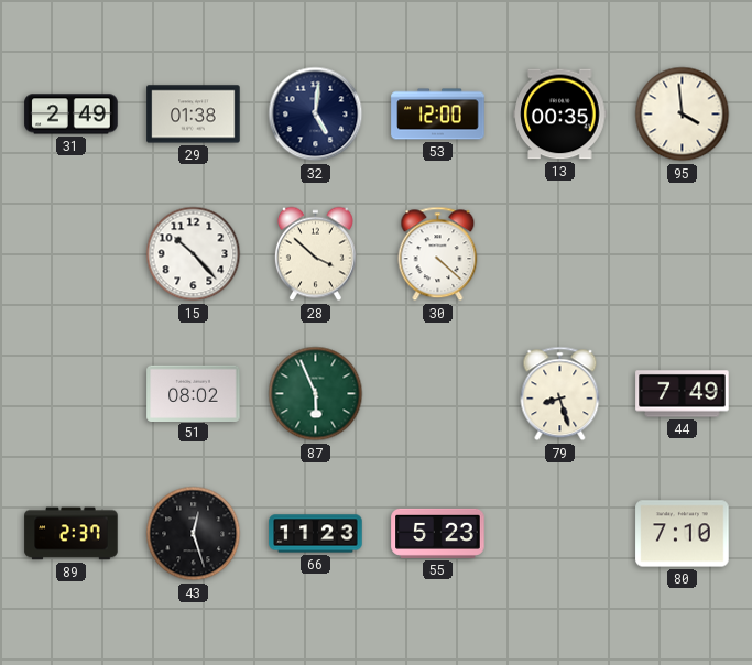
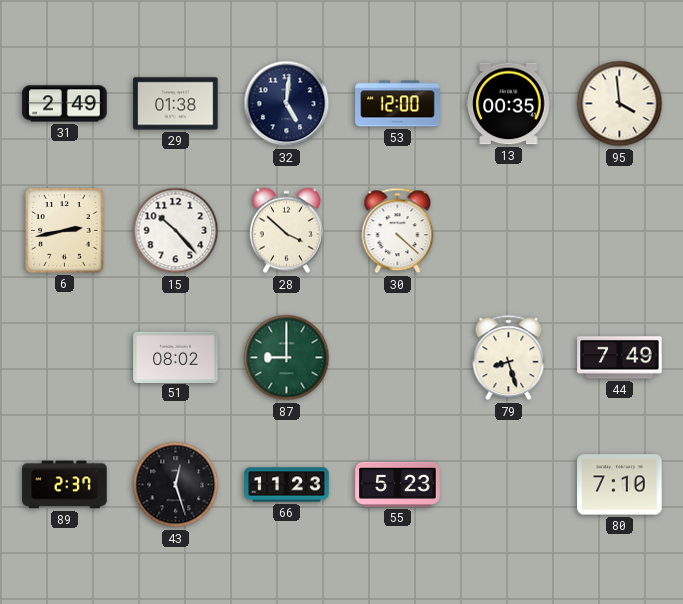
6: none -> 2:43
87: 5:56 -> 9:00
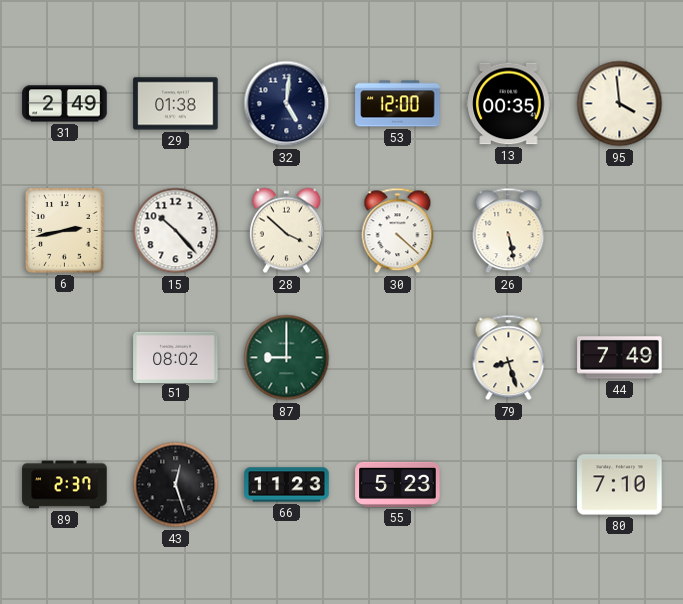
26: none -> 5:28
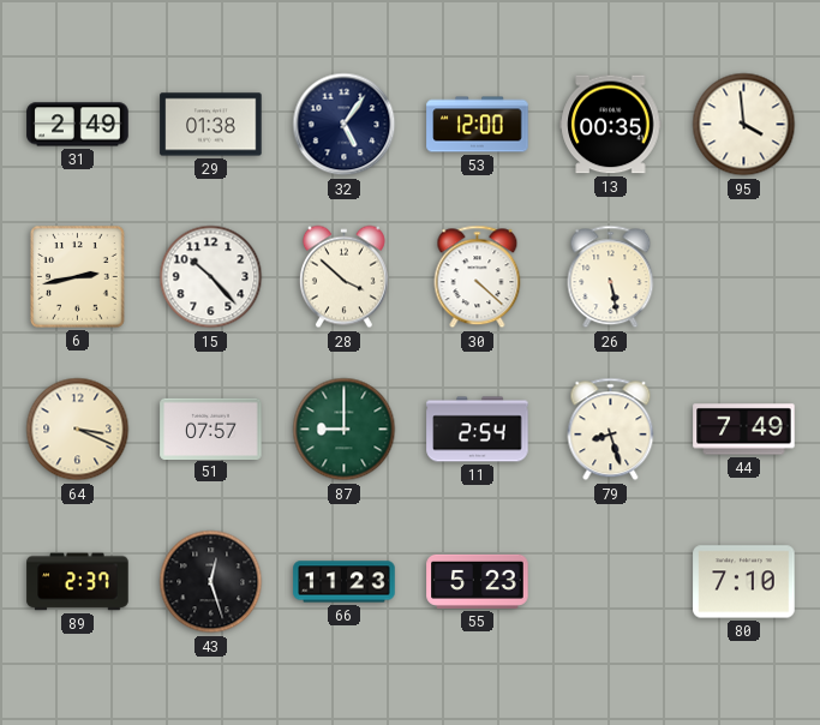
32: 5:01 -> 5:06
64: none -> 3:19
51: 08:02 -> 07:57
11: none -> 2:54
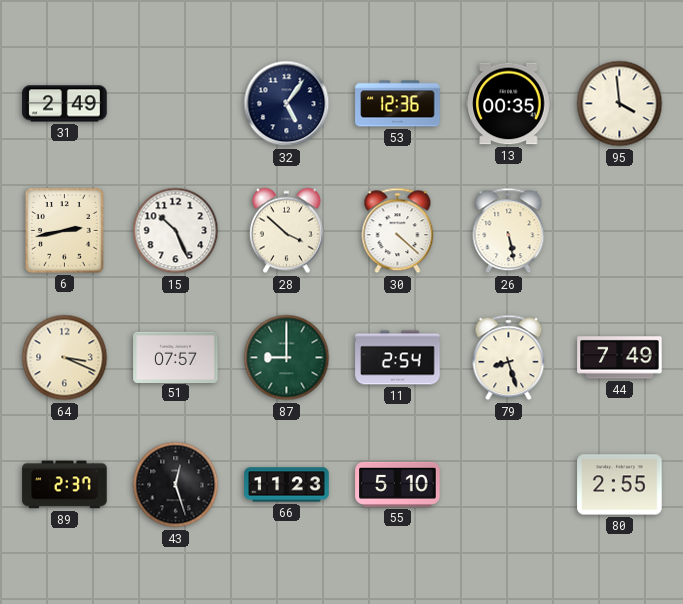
29: 01:38 -> none
53: 12:00 -> 12:36
15: 10:23 -> 10:26
55: 5:23 -> 5:10
80: 7:10 -> 2:55
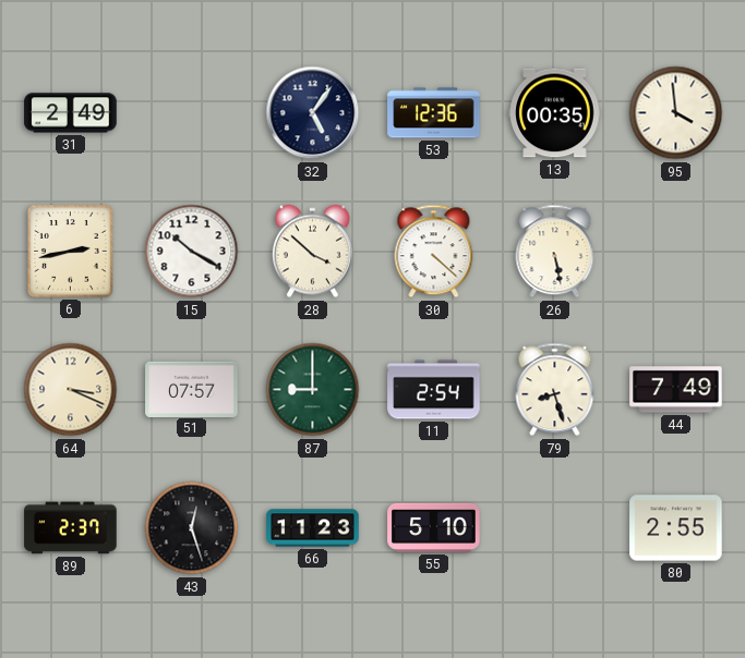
15: 10:26 -> 10:20
